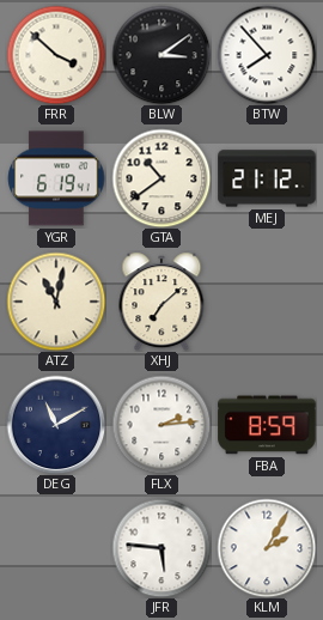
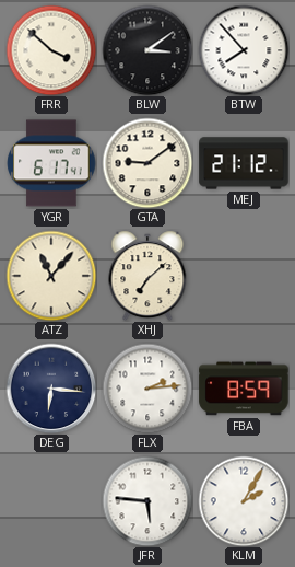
YGR: 6:19 -> 6:17
GTA: 10:39 -> 9:09
ATZ: 11:02 -> 11:07
DEG: 11:10 -> 6:16
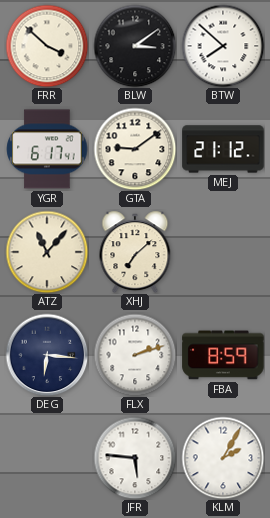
BTW: 7:53 -> 7:52
FLX: 2:14 -> 2:12
